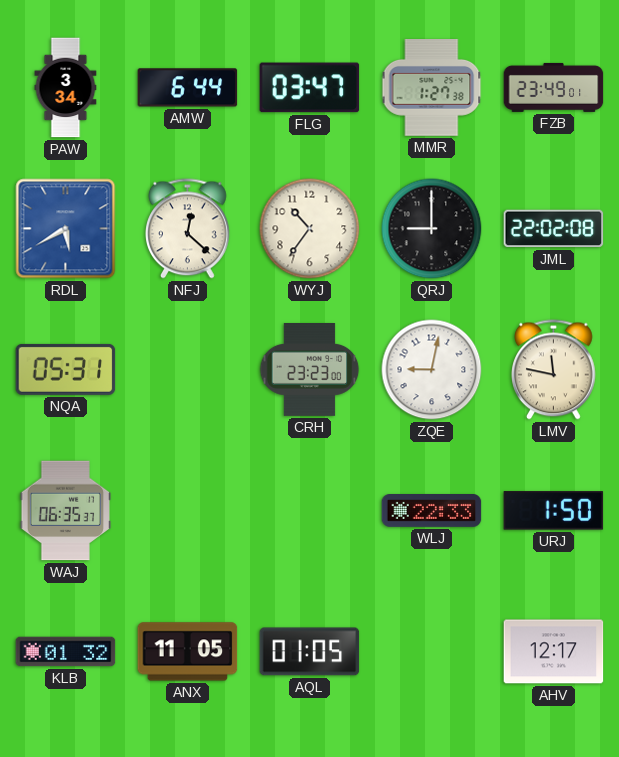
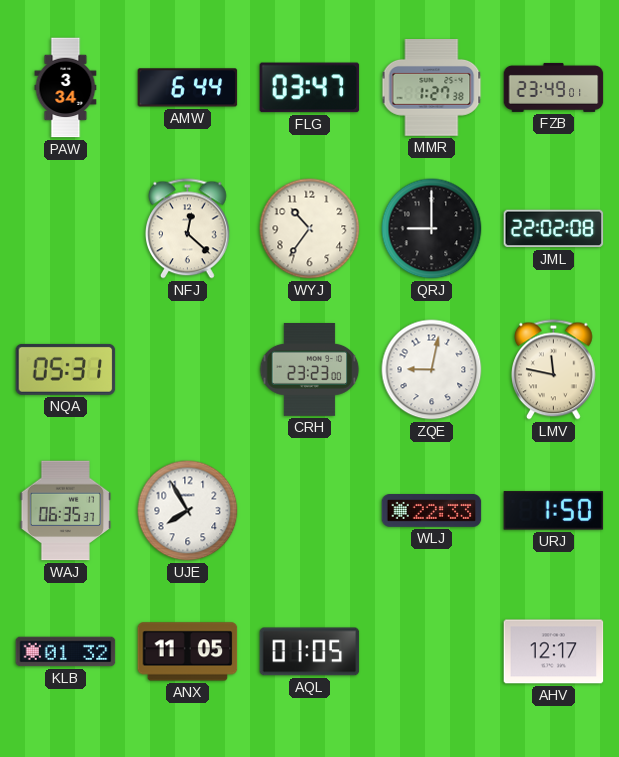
RDL: 5:40 -> none
UJE: none -> 7:55
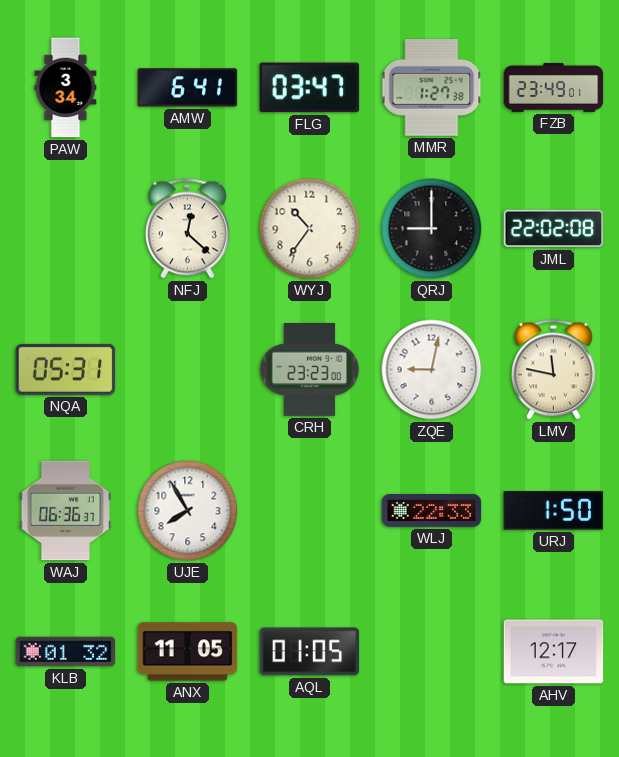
AMW: 6:44 -> 6:41
WAJ: 06:35 -> 06:36
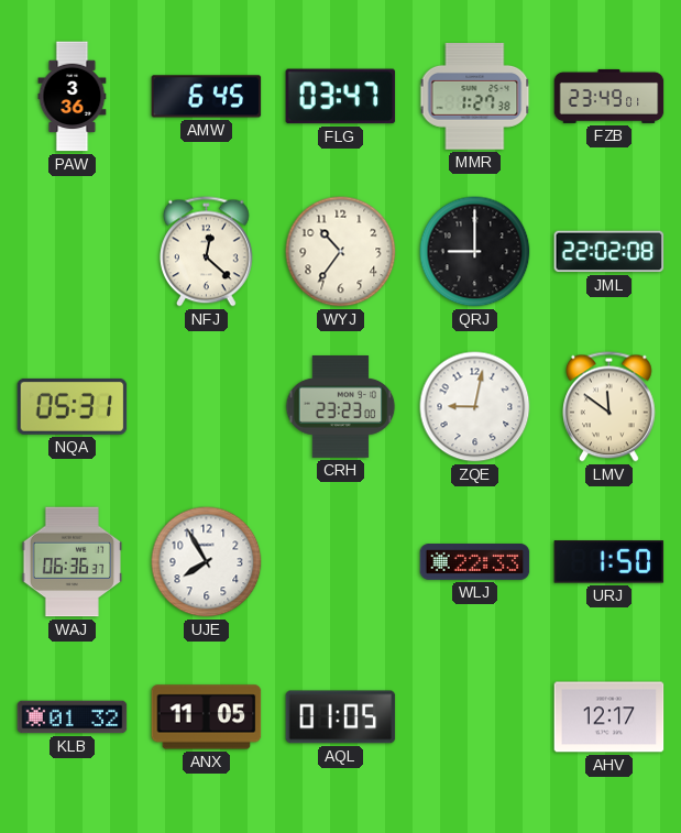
PAW: 3:34 -> 3:36
AMW: 6:41 -> 6:45
LMV: 11:47 -> 11:51
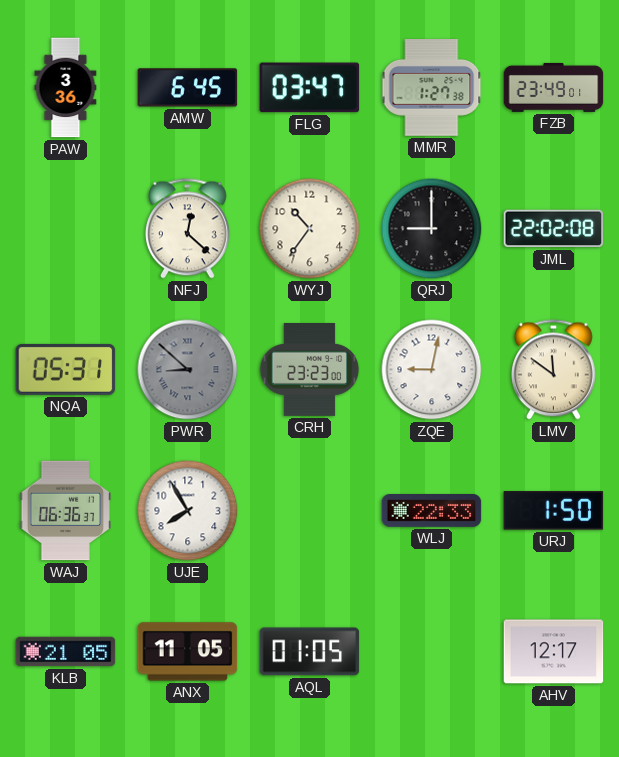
PWR: none -> 8:52
KLB: 01:32 -> 21:05
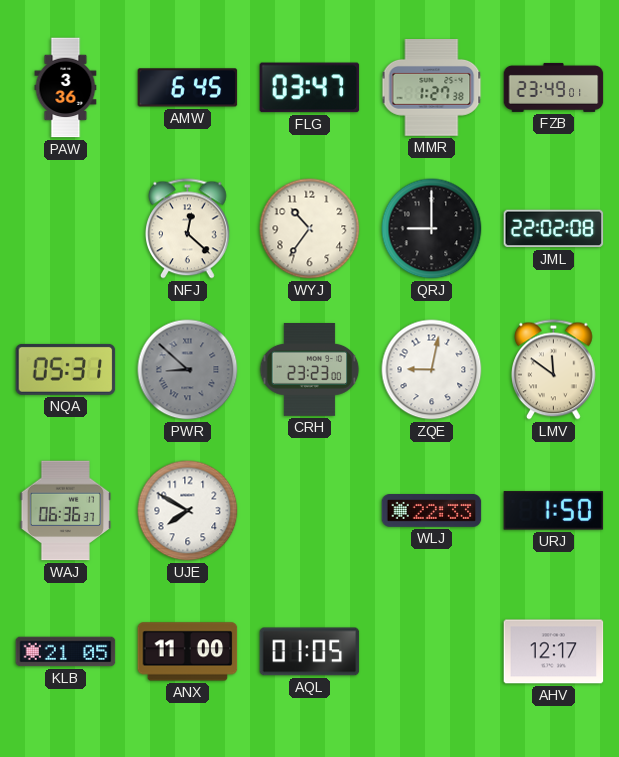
UJE: 7:55 -> 7:50
ANX: 11:05 -> 11:00
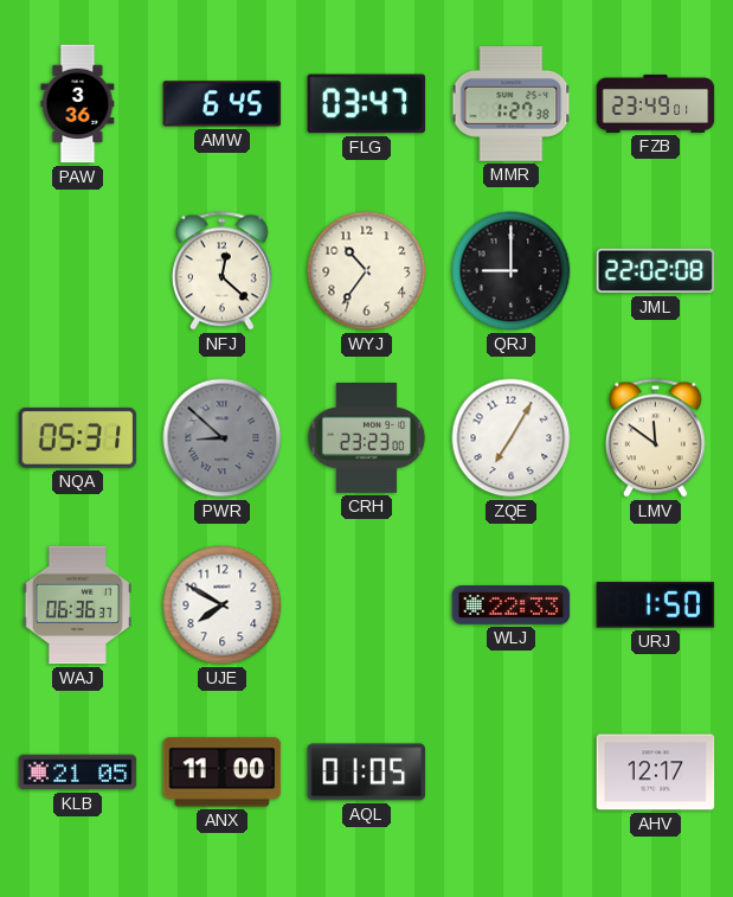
ZQE: 9:02 -> 7:05
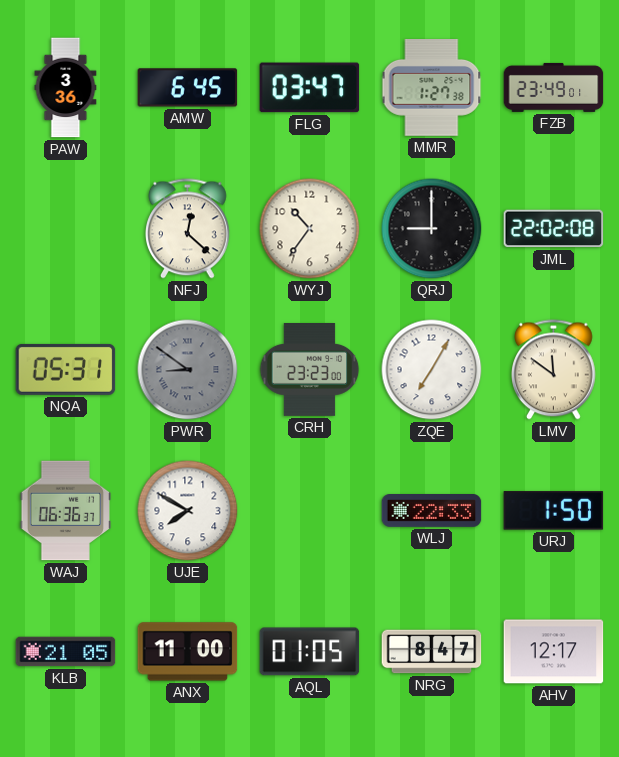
PWR: 8:52 -> 8:51
NRG: none -> 8:47
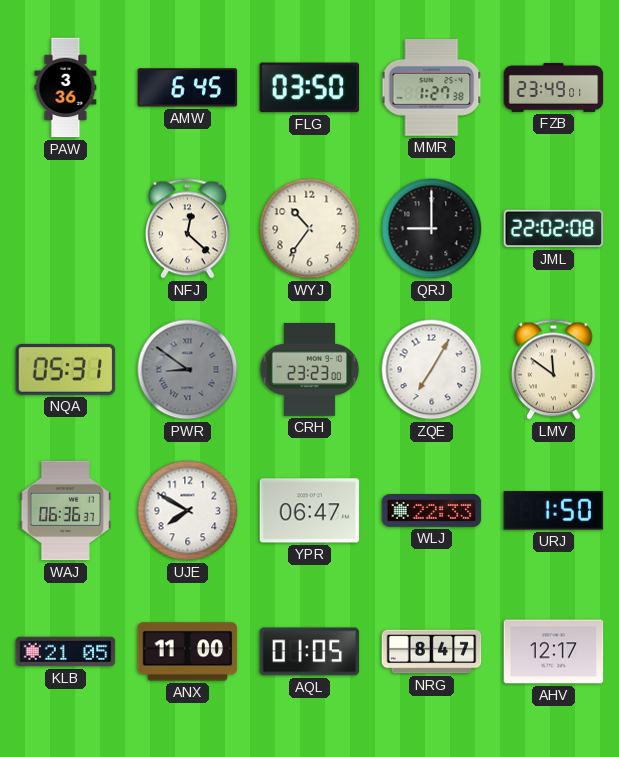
FLG: 03:47 -> 03:50
YPR: none -> 06:47
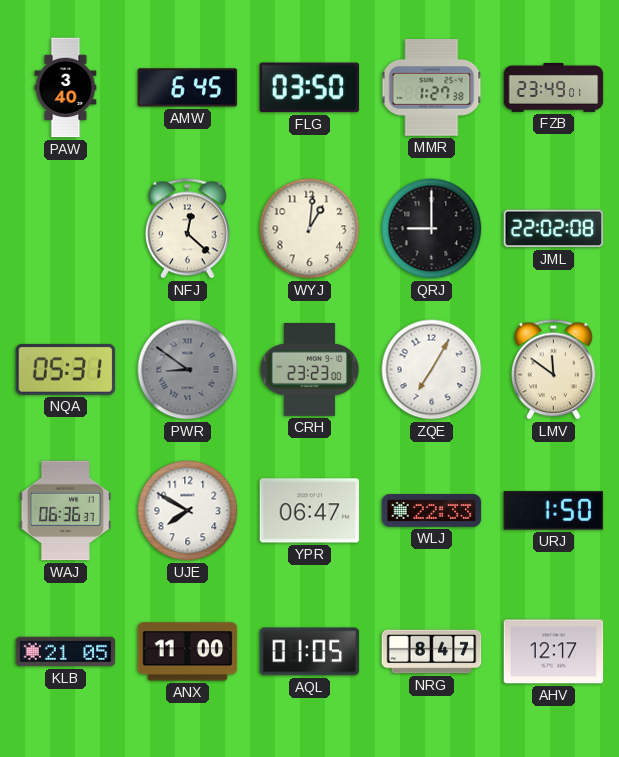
PAW: 3:36 -> 3:40
WYJ: 10:36 -> 1:01
